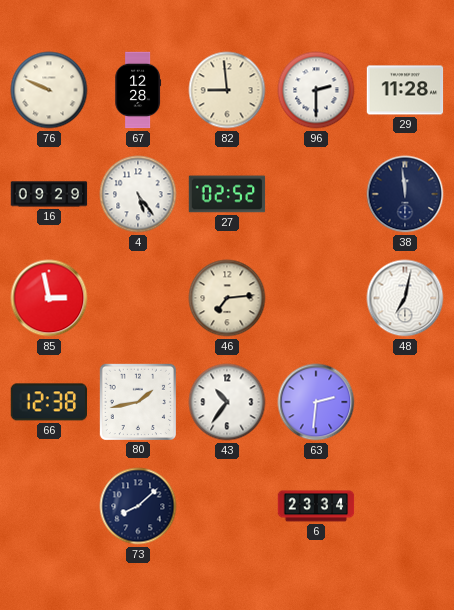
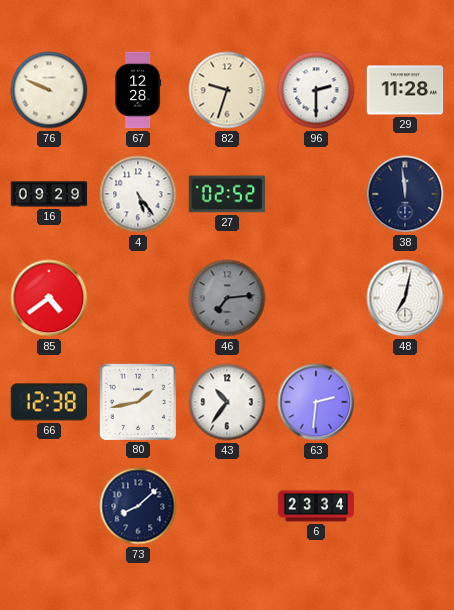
82: 8:59 -> 9:33
85: 2:58 -> 4:39
46 dial: cream -> grey
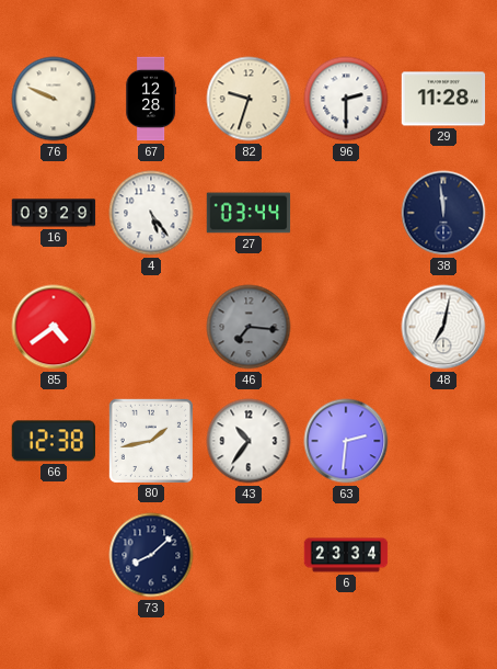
27: 02:52 -> 03:44
46: 7:14 -> 7:16
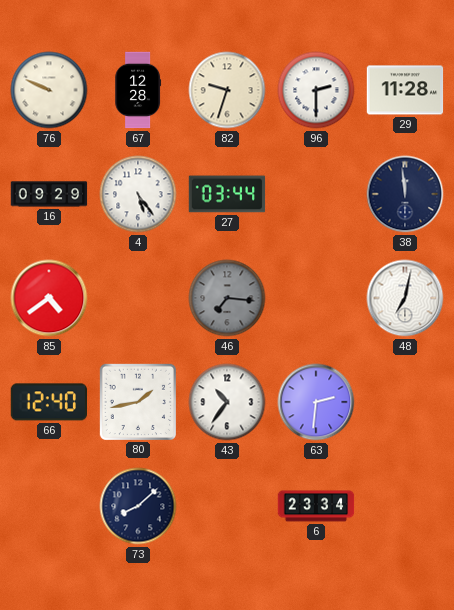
66: 12:38 -> 12:40
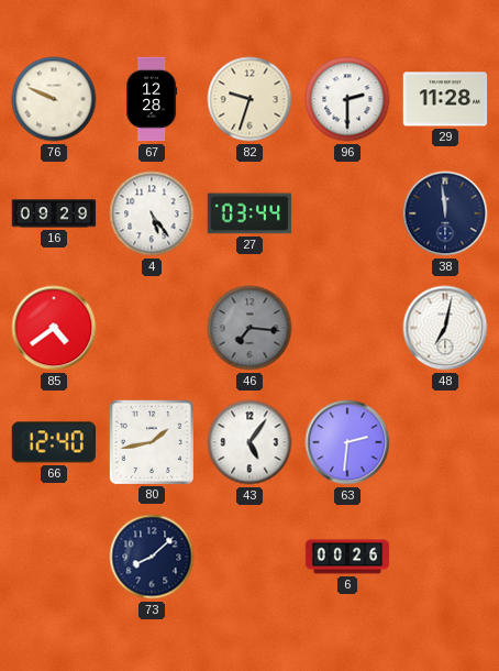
43: 10:36 -> 5:06
6: 23:34 -> 00:26
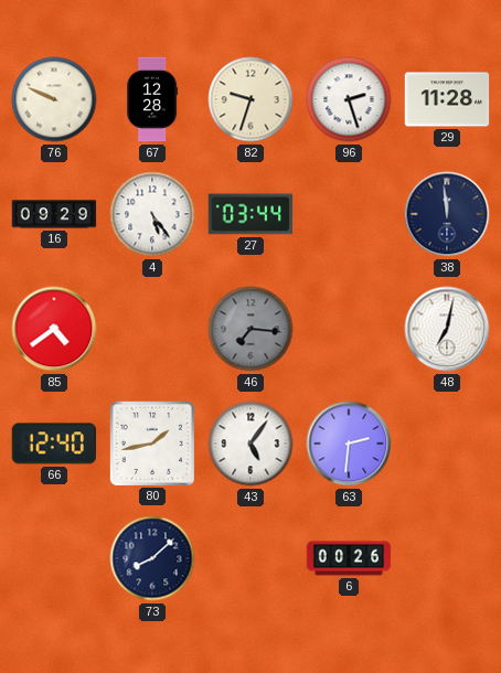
96: 2:30 -> 2:27
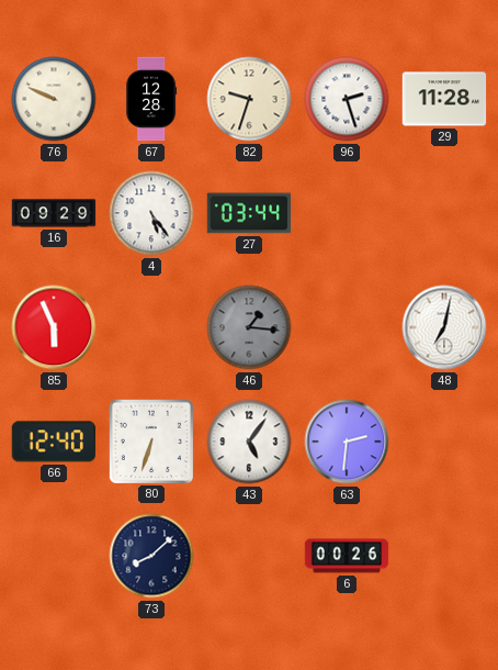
38: 11:59 -> none
85: 4:39 -> 5:56
46: 7:16 -> 1:16
80: 1:43 -> 6:33
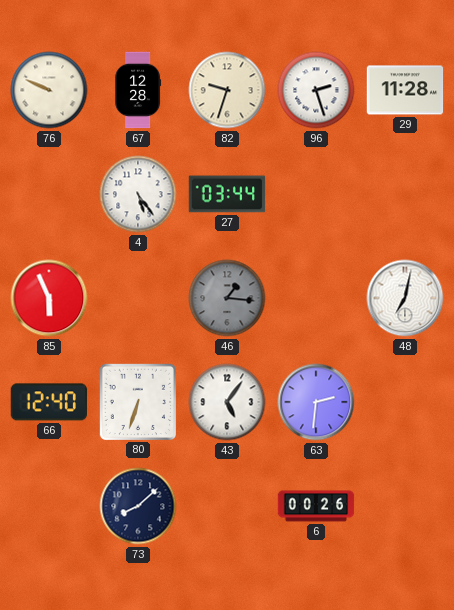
16: 09:29 -> none
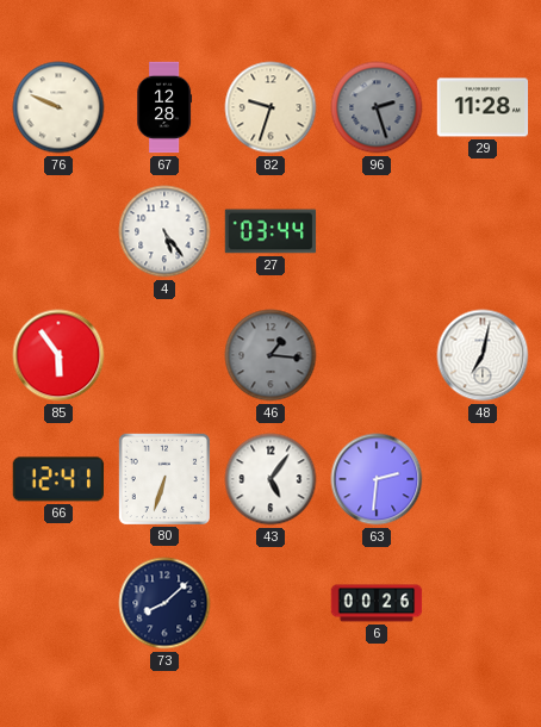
96 dial: white -> grey
85: 5:56 -> 5:54
66: 12:40 -> 12:41
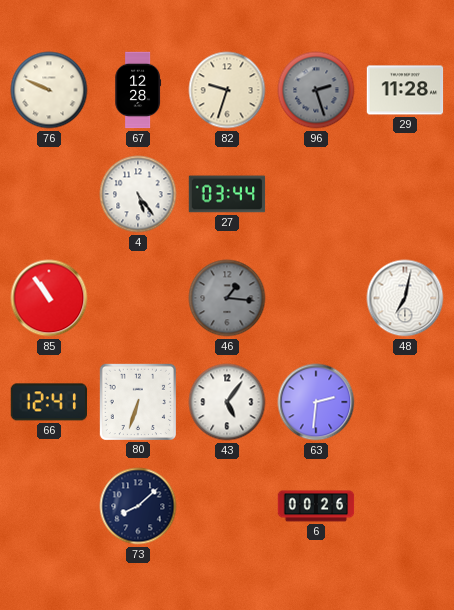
85: 5:54 -> 10:54
